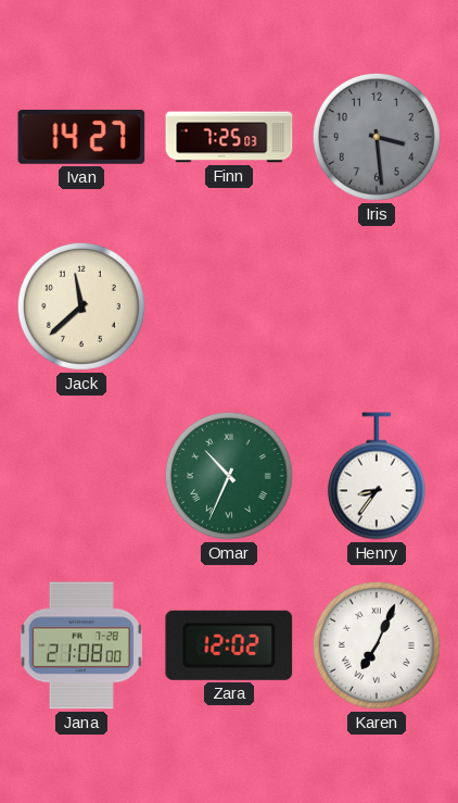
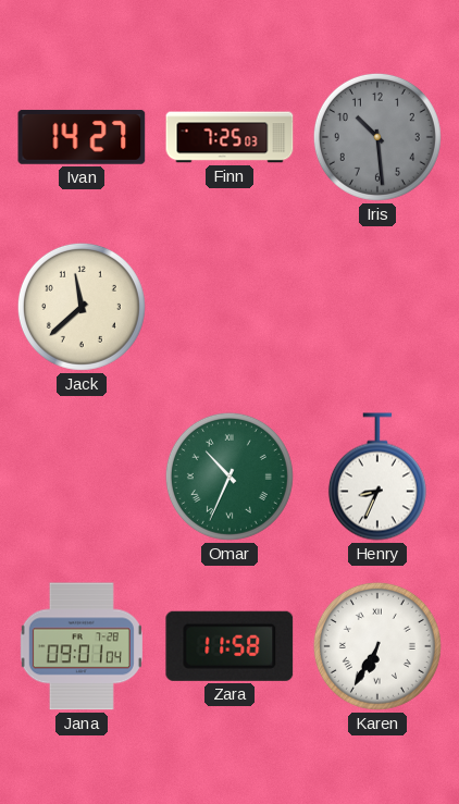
Iris: 3:29 -> 10:29
Henry: 8:36 -> 8:34
Jana: 21:08 -> 09:01
Zara: 12:02 -> 11:58
Karen: 7:04 -> 6:35
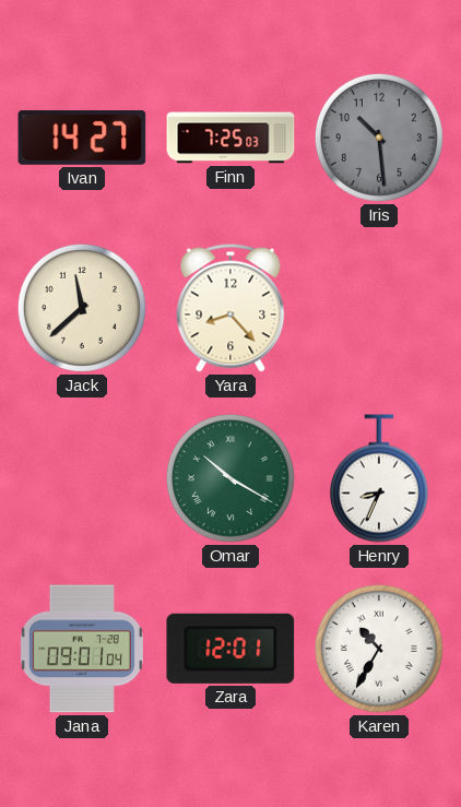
Yara: none -> 8:23
Omar: 10:34 -> 10:20
Zara: 11:58 -> 12:01
Karen: 6:35 -> 10:35
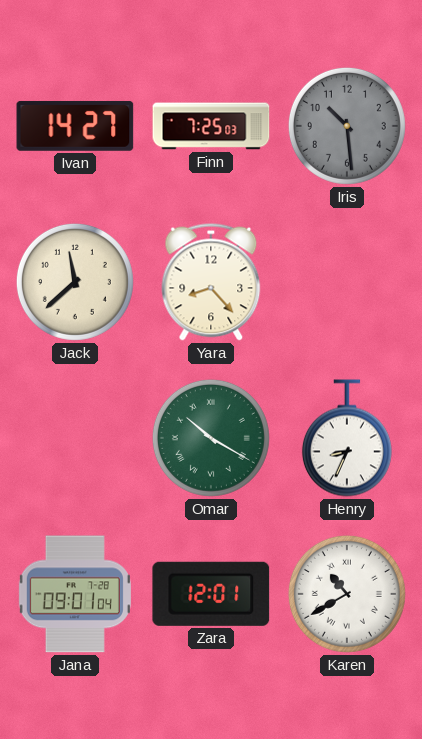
Karen: 10:35 -> 10:40
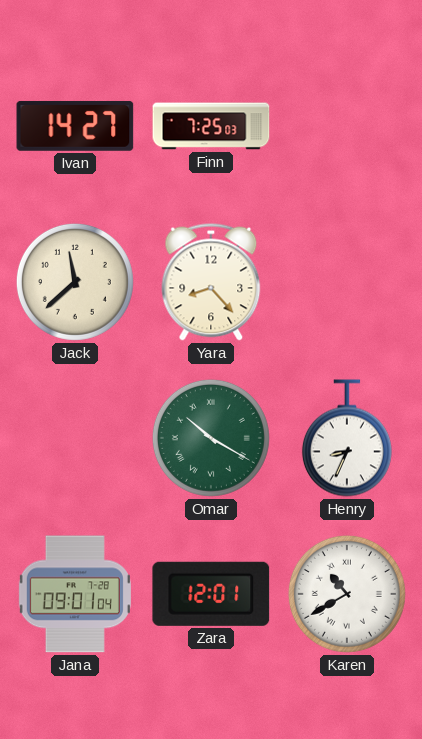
Iris: 10:29 -> none
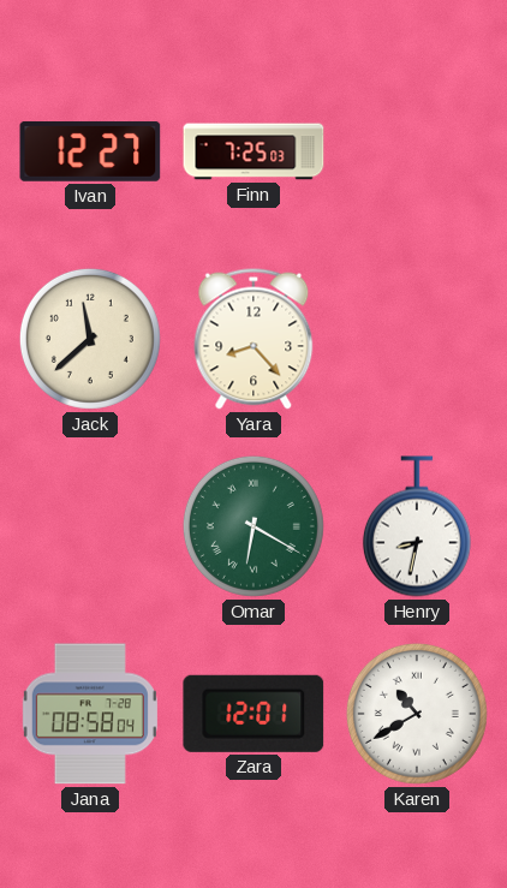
Ivan: 14:27 -> 12:27
Omar: 10:20 -> 6:20
Henry: 8:34 -> 8:32
Jana: 09:01 -> 08:58
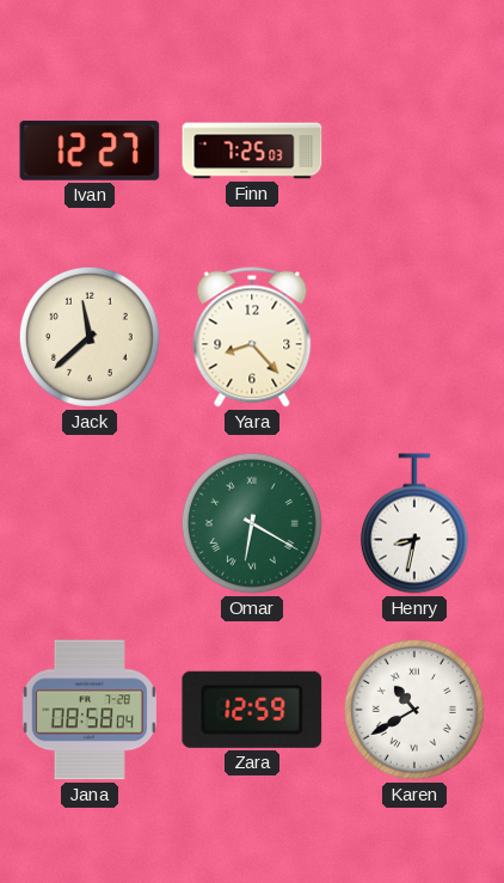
Zara: 12:01 -> 12:59
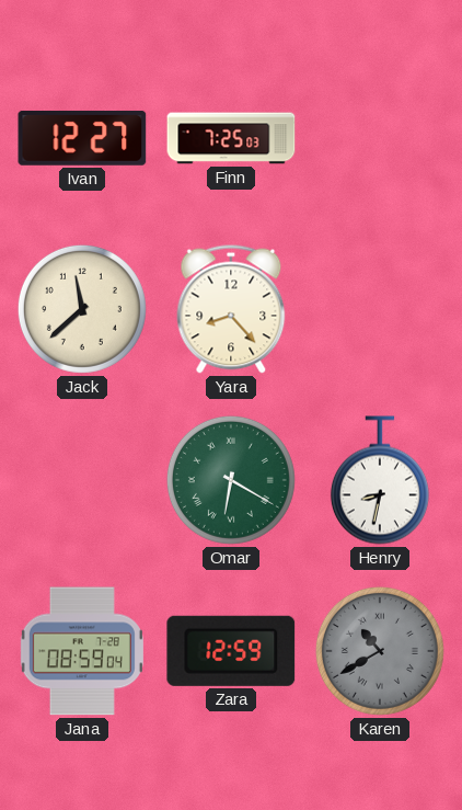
Jana: 08:58 -> 08:59
Karen dial: white -> grey
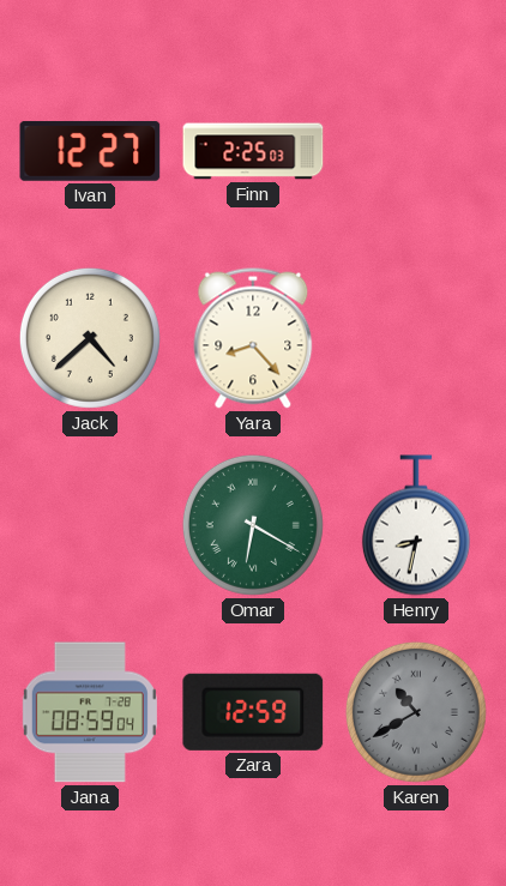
Finn: 7:25 -> 2:25
Jack: 11:38 -> 4:38
